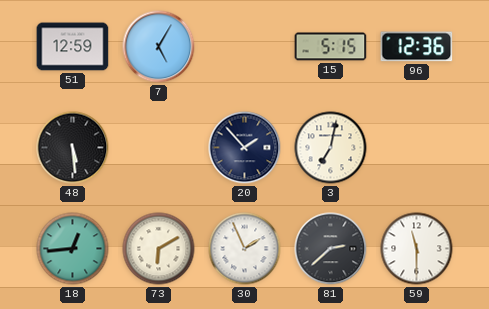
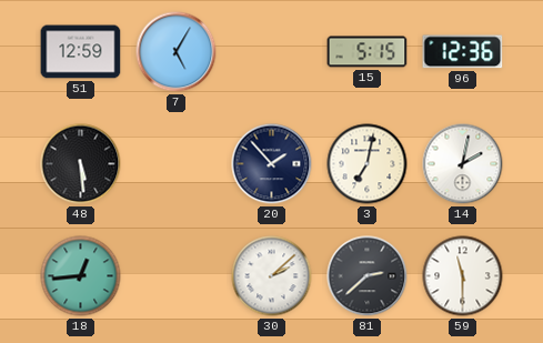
14: none -> 2:02
73: 6:10 -> none
30: 1:56 -> 2:08
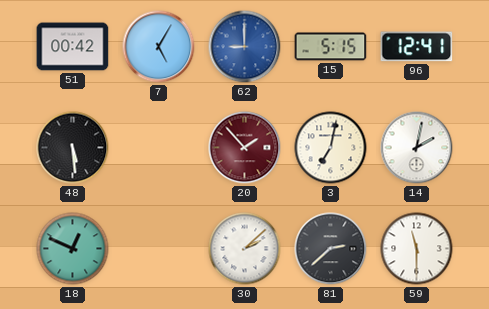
51: 12:59 -> 00:42
62: none -> 9:00
96: 12:36 -> 12:41
20 dial: navy -> burgundy
18: 12:44 -> 12:49
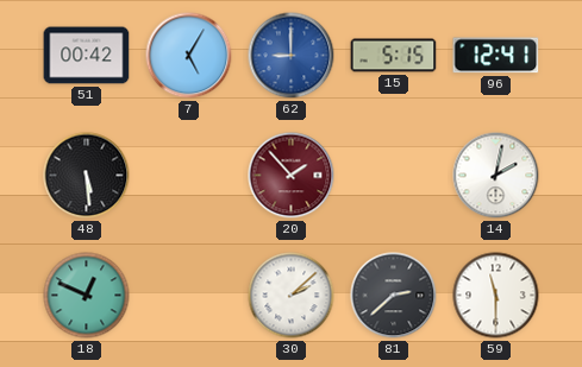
3: 7:02 -> none
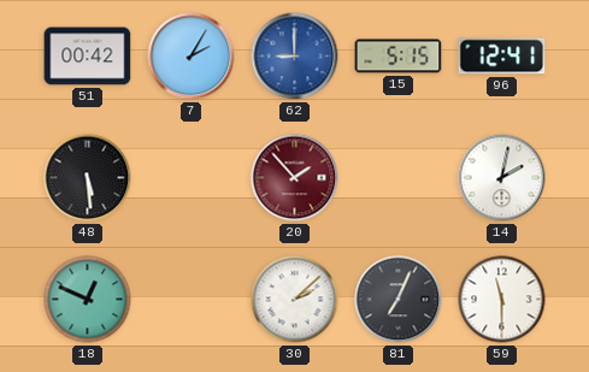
7: 5:05 -> 2:05
81: 2:38 -> 7:04
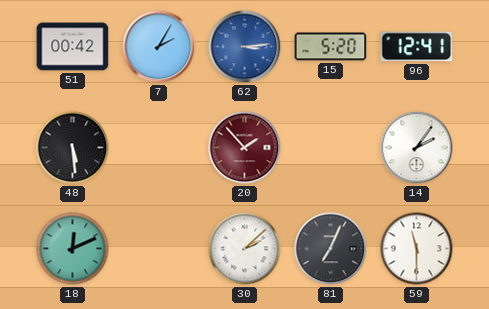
62: 9:00 -> 3:14
15: 5:15 -> 5:20
14: 2:02 -> 2:06
18: 12:49 -> 12:11
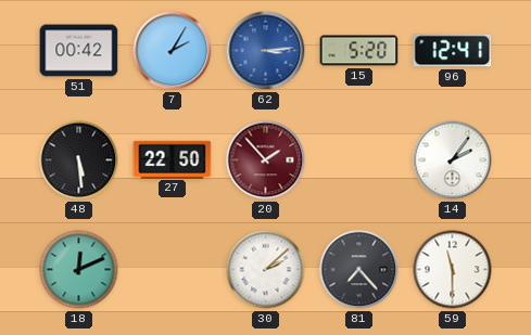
27: none -> 22:50
81: 7:04 -> 7:23
